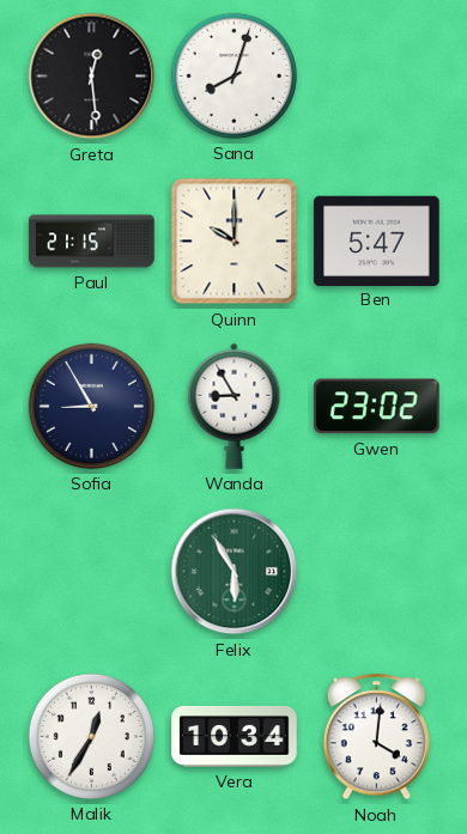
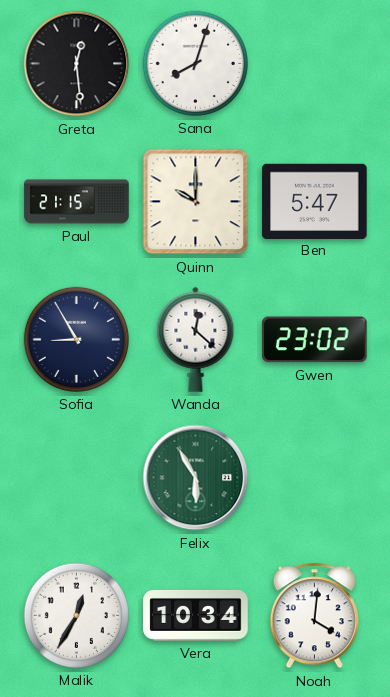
Wanda: 8:55 -> 12:22
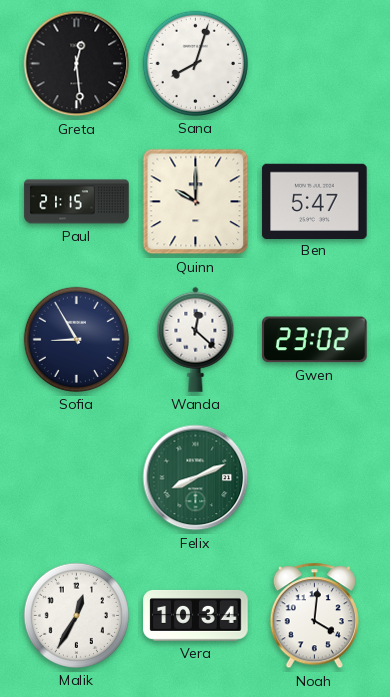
Felix: 5:55 -> 8:11
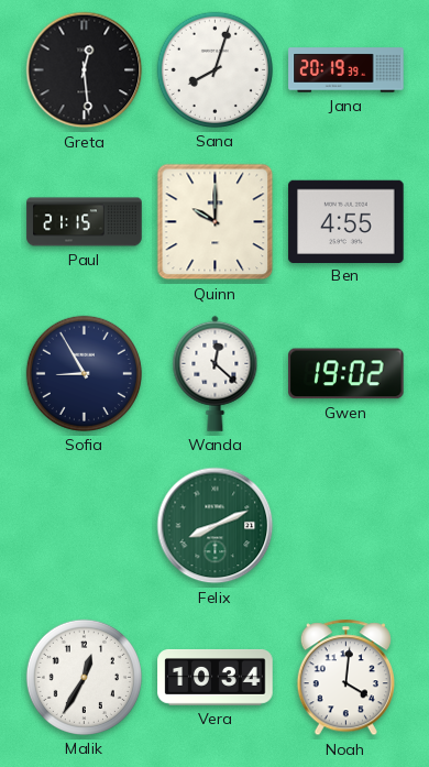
Jana: none -> 20:19
Ben: 5:47 -> 4:55
Gwen: 23:02 -> 19:02
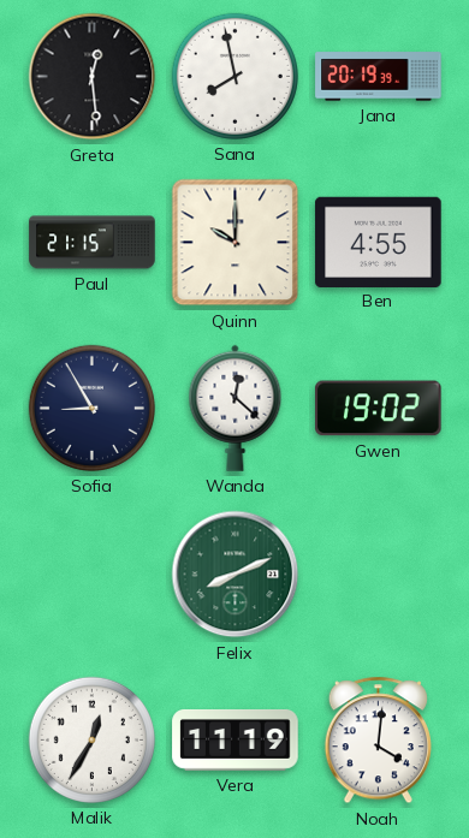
Sana: 8:03 -> 7:58
Vera: 10:34 -> 11:19
